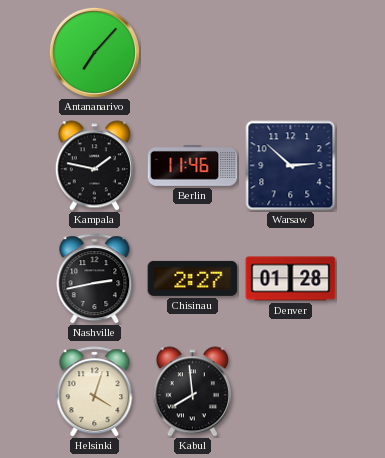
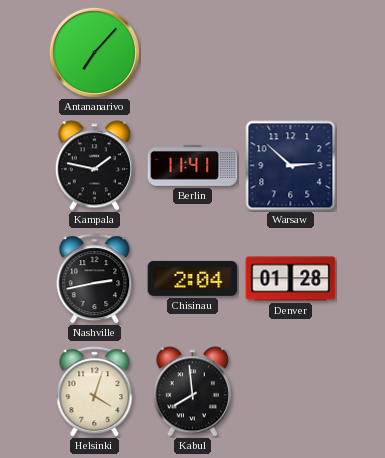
Berlin: 11:46 -> 11:41
Chisinau: 2:27 -> 2:04
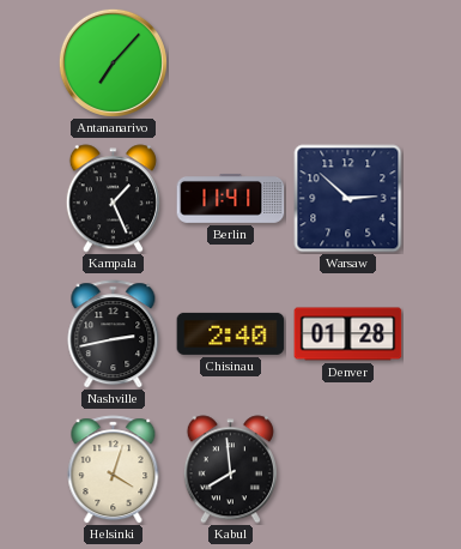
Kampala: 1:47 -> 1:26
Chisinau: 2:04 -> 2:40
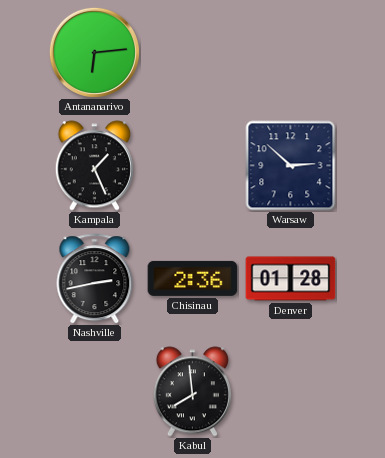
Antananarivo: 7:07 -> 6:14
Berlin: 11:41 -> none
Chisinau: 2:40 -> 2:36
Helsinki: 4:03 -> none
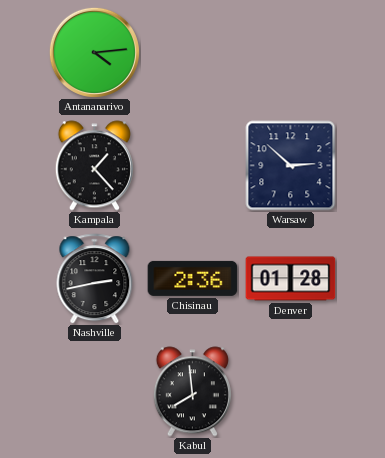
Antananarivo: 6:14 -> 4:14
Kampala: 1:26 -> 1:23
